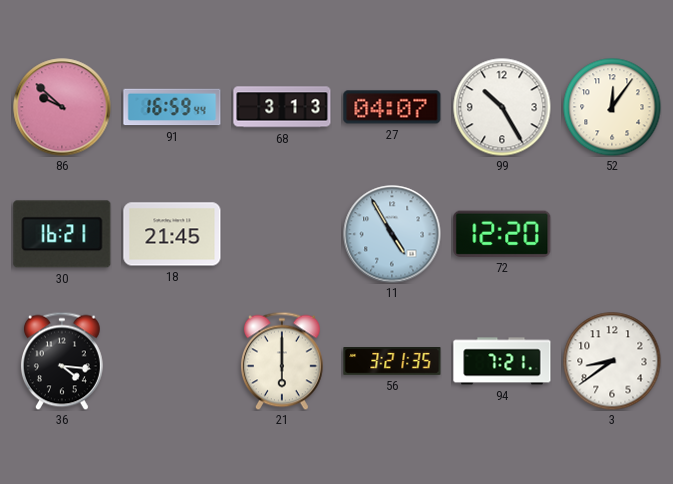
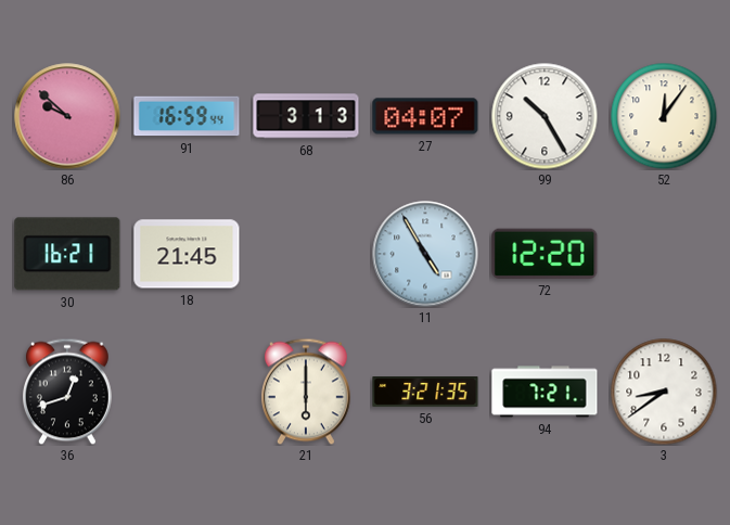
36: 4:16 -> 12:42
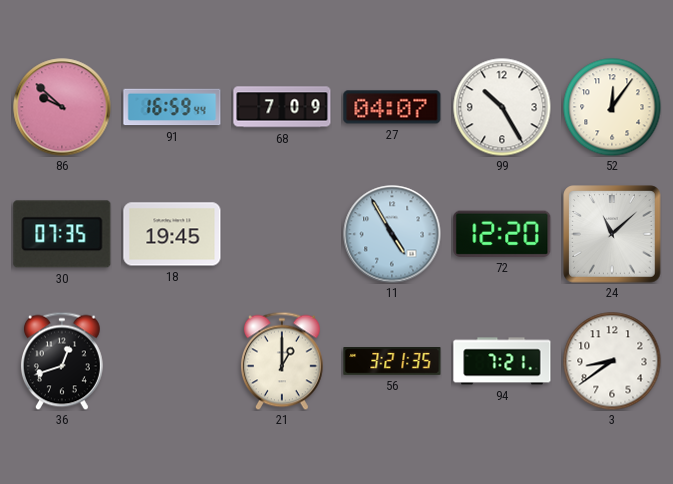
68: 3:13 -> 7:09
30: 16:21 -> 07:35
18: 21:45 -> 19:45
24: none -> 11:08
21: 6:00 -> 1:00
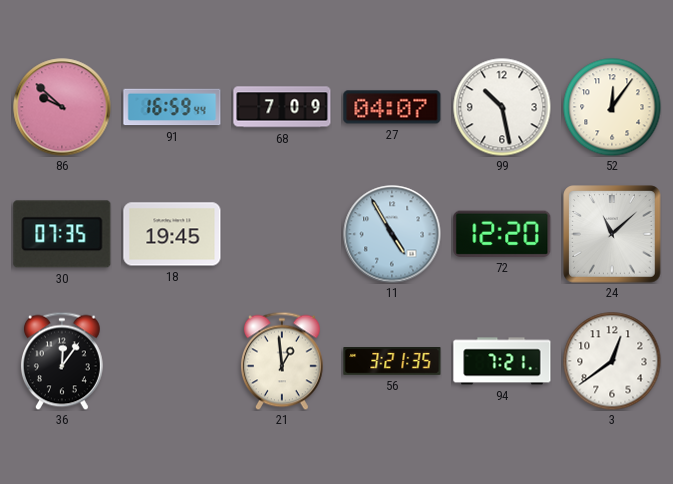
99: 10:25 -> 10:28
36: 12:42 -> 12:06
21: 1:00 -> 12:59
3: 8:39 -> 12:39
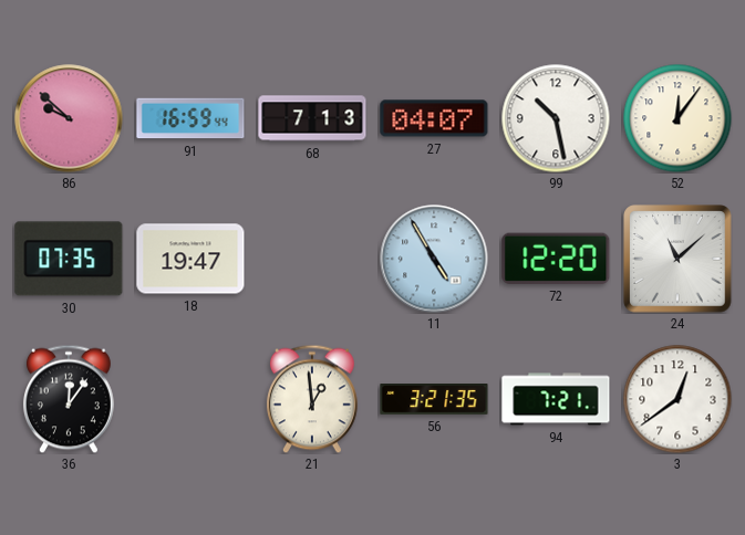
68: 7:09 -> 7:13
18: 19:45 -> 19:47
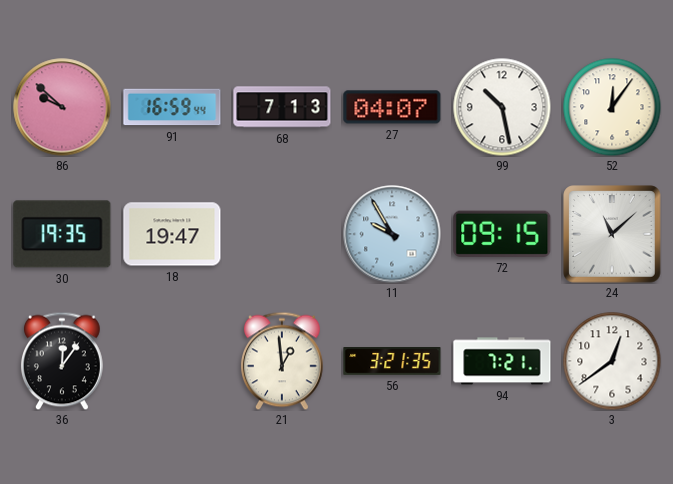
30: 07:35 -> 19:35
11: 4:55 -> 9:55
72: 12:20 -> 09:15
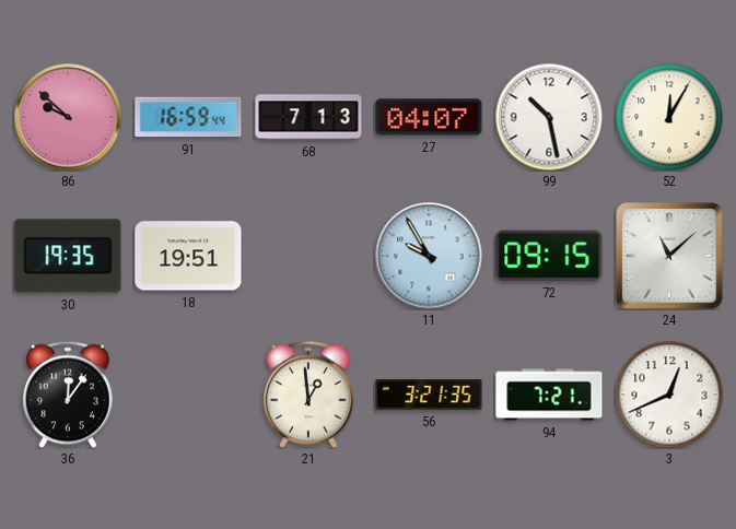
52: 12:06 -> 12:05
18: 19:47 -> 19:51
3: 12:39 -> 12:41
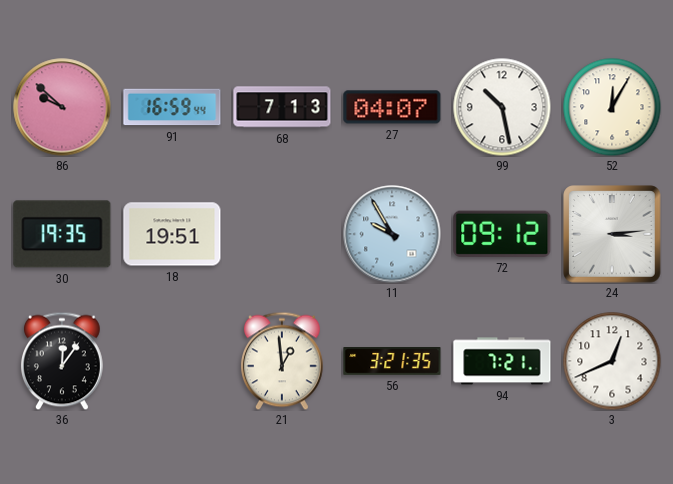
72: 09:15 -> 09:12
24: 11:08 -> 3:14
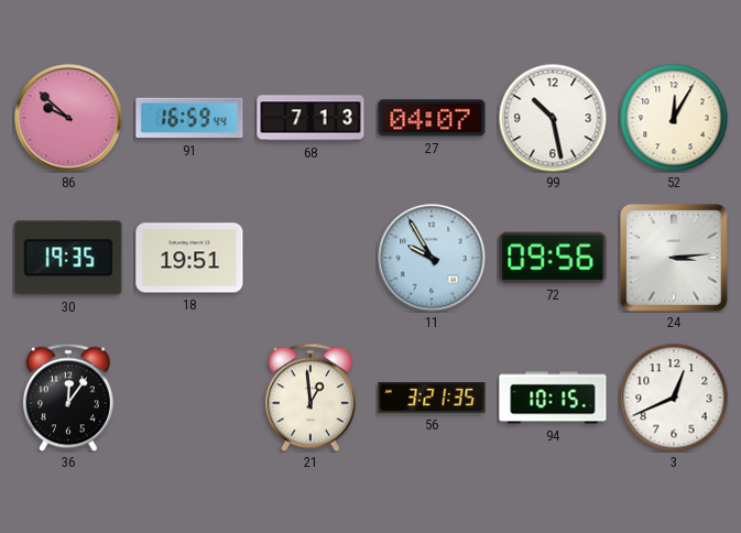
72: 09:12 -> 09:56
94: 7:21 -> 10:15
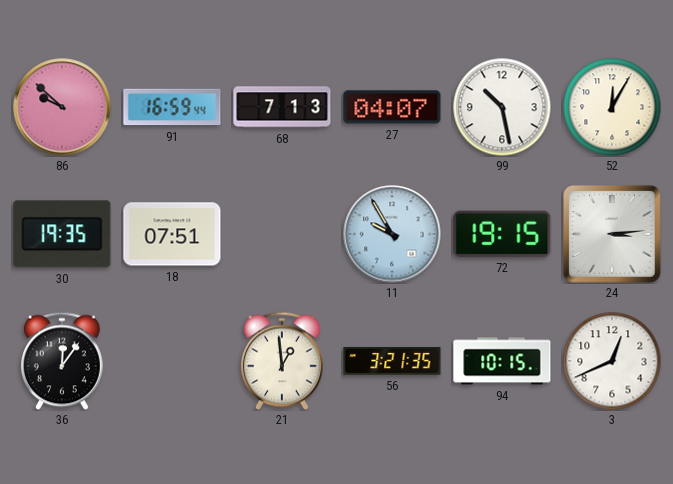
18: 19:51 -> 07:51
72: 09:56 -> 19:15
